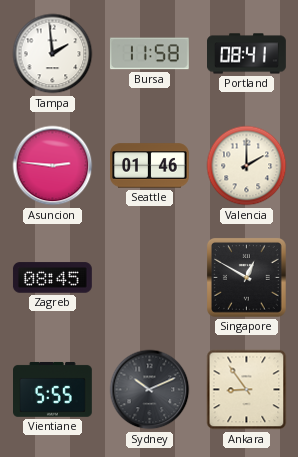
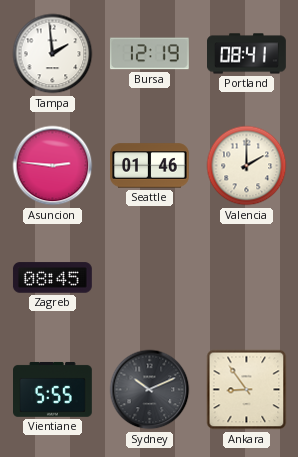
Bursa: 11:58 -> 12:19
Singapore: 12:50 -> none
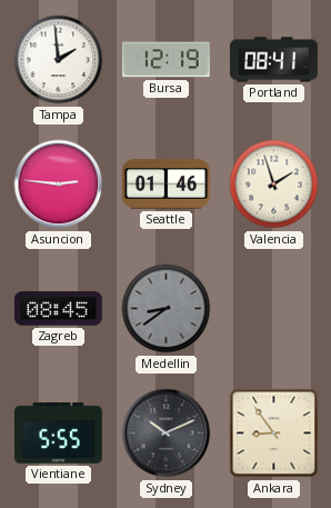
Valencia: 2:00 -> 1:57
Medellin: none -> 8:39
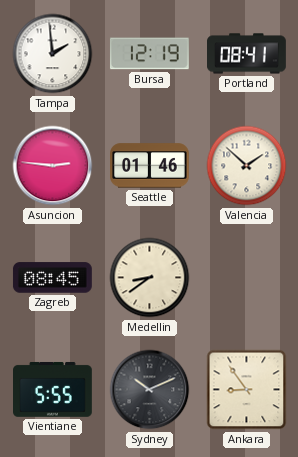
Valencia: 1:57 -> 1:52
Medellin dial: grey -> cream
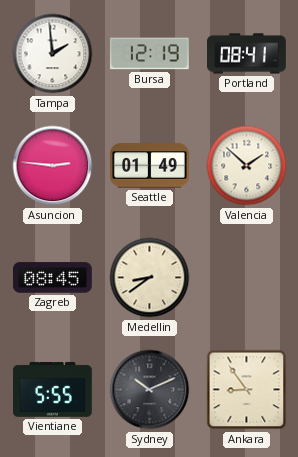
Seattle: 01:46 -> 01:49
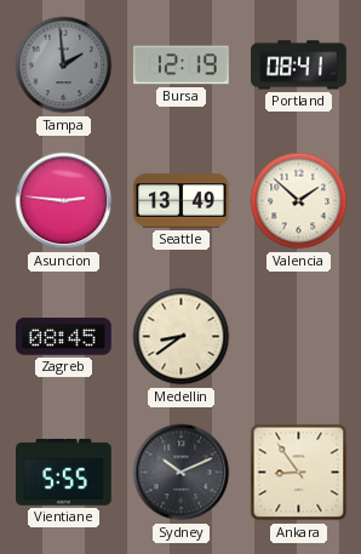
Tampa dial: white -> grey
Seattle: 01:49 -> 13:49
